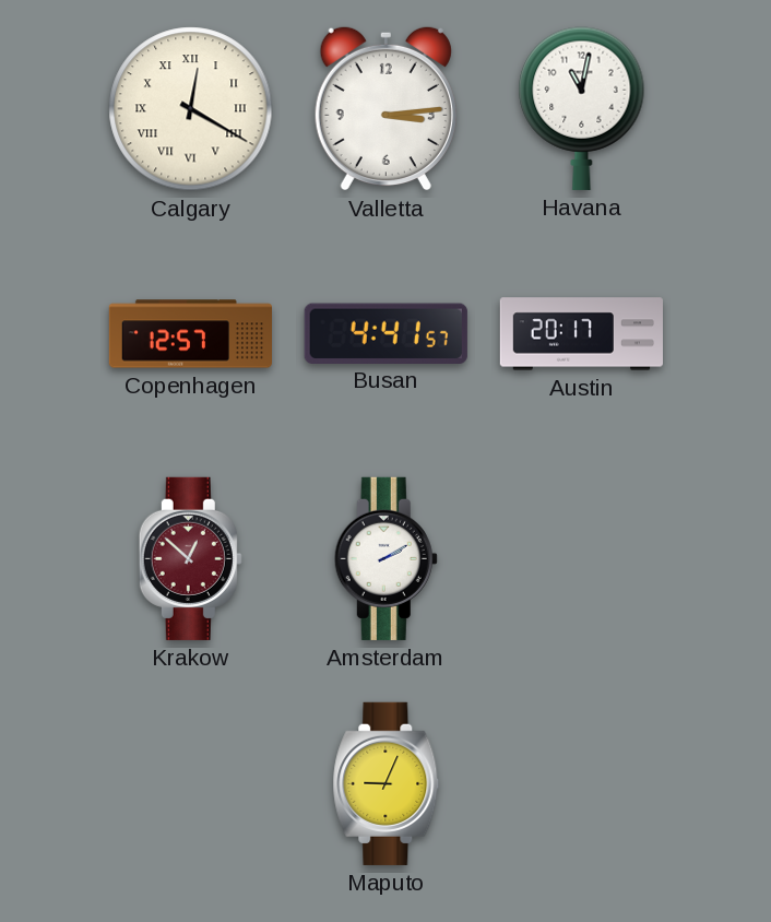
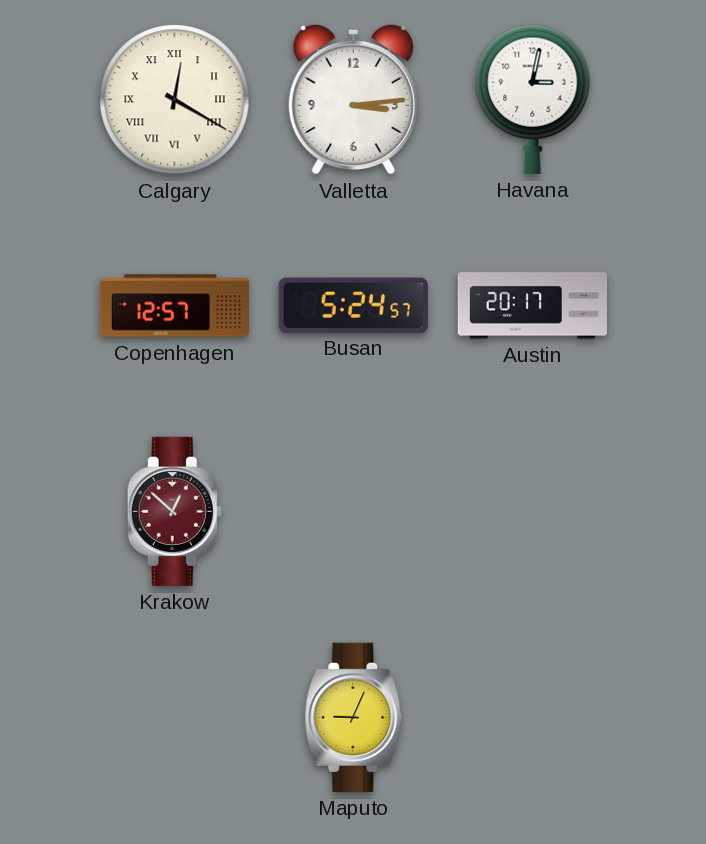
Havana: 11:02 -> 3:02
Busan: 4:41 -> 5:24
Amsterdam: 2:10 -> none
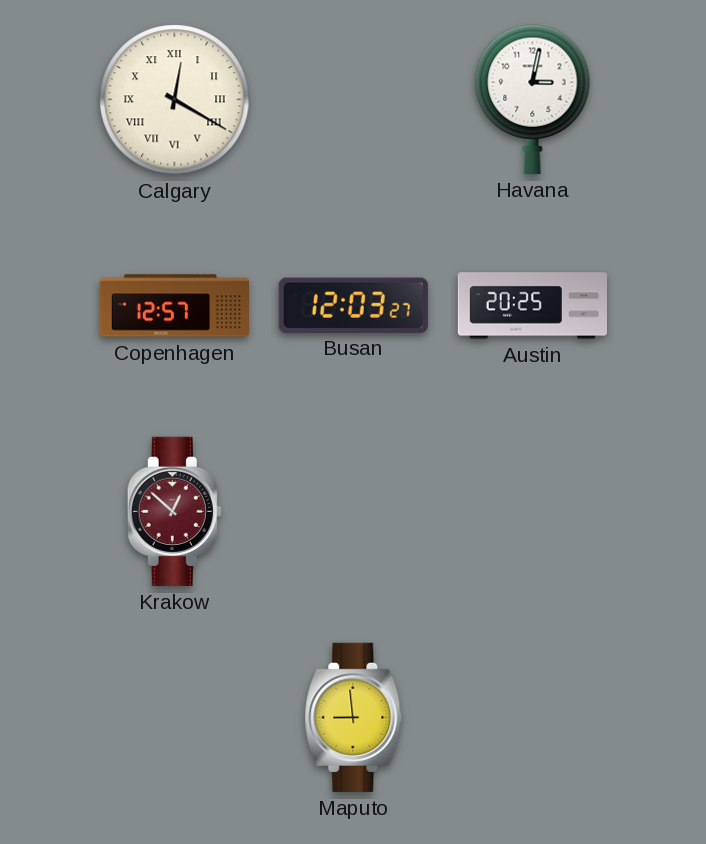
Valletta: 3:14 -> none
Busan: 5:24 -> 12:03
Austin: 20:17 -> 20:25
Maputo: 9:04 -> 8:59
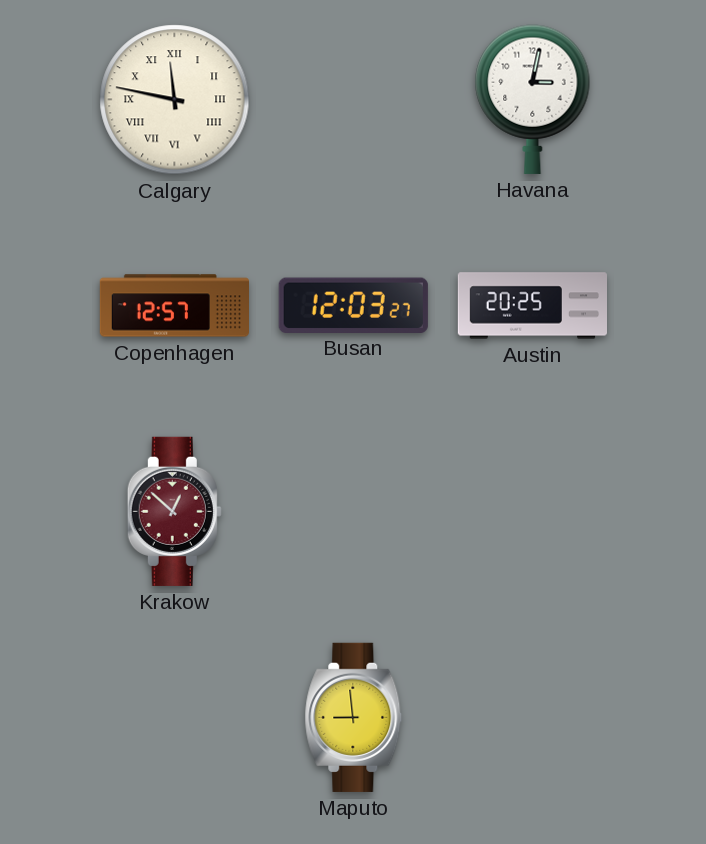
Calgary: 12:20 -> 11:47
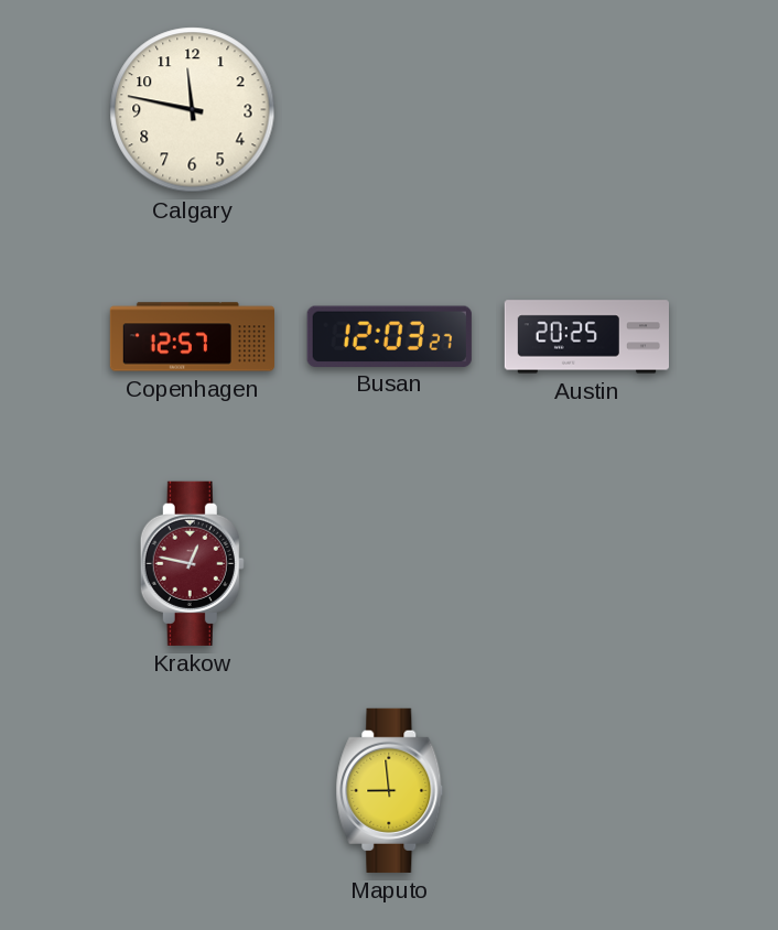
Calgary numerals: Roman -> Arabic
Havana: 3:02 -> none
Krakow: 12:52 -> 12:47
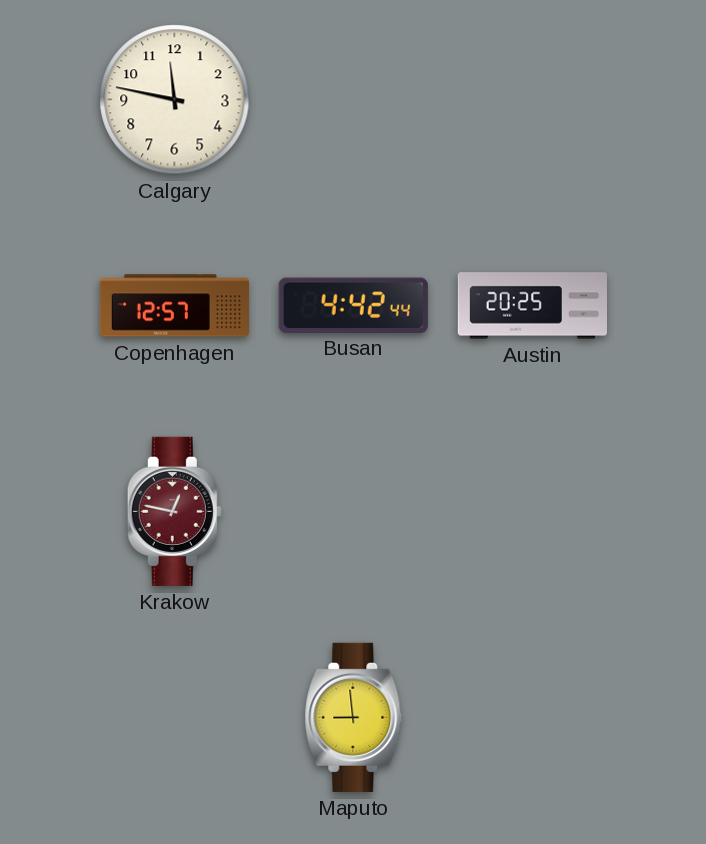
Busan: 12:03 -> 4:42
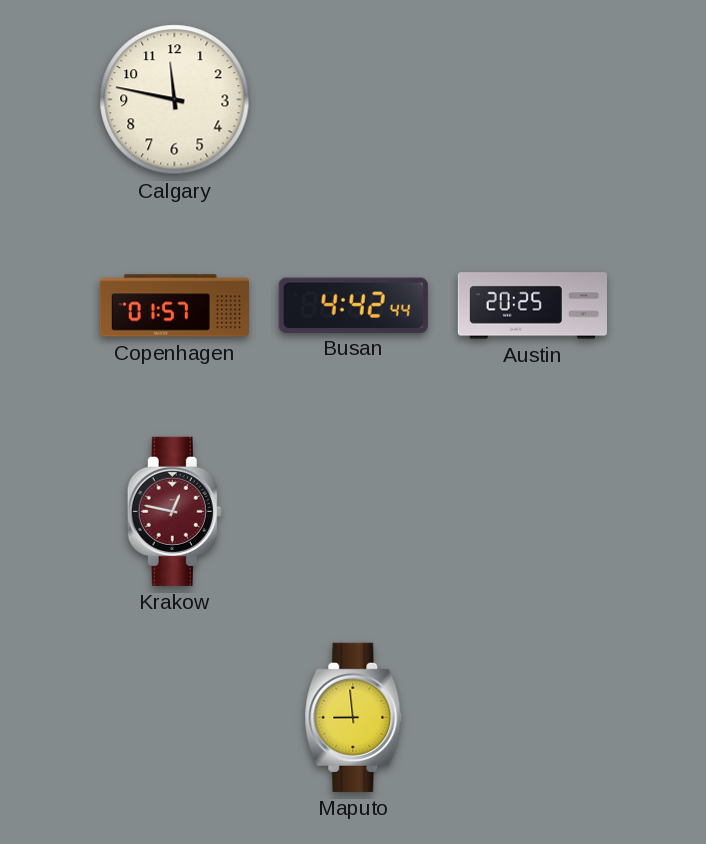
Copenhagen: 12:57 -> 01:57
